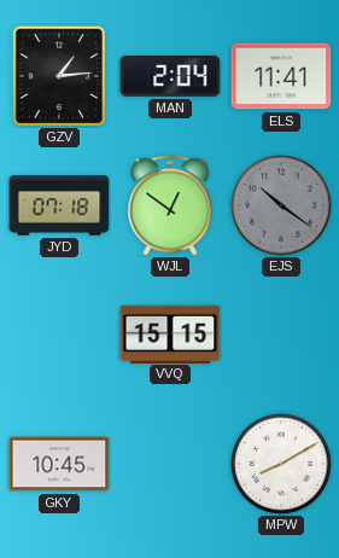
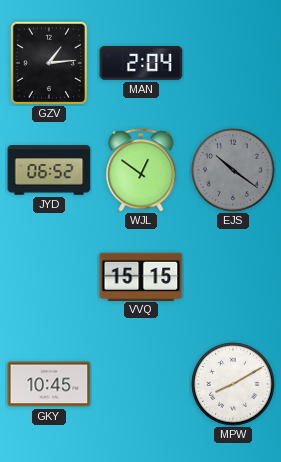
ELS: 11:41 -> none
JYD: 07:18 -> 06:52
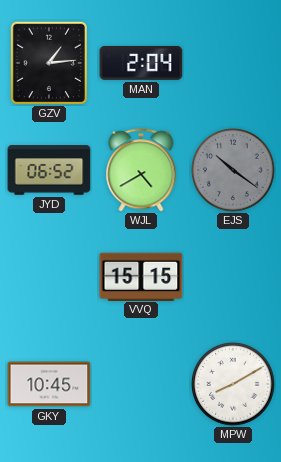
WJL: 12:51 -> 4:40
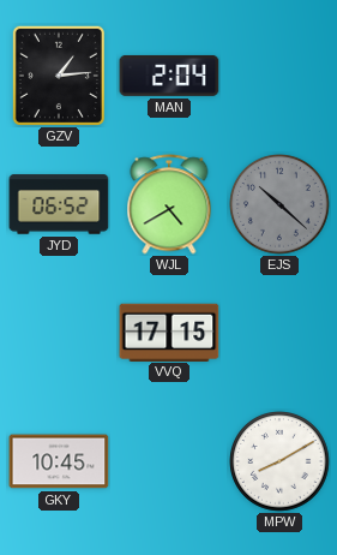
EJS: 10:21 -> 10:22
VVQ: 15:15 -> 17:15
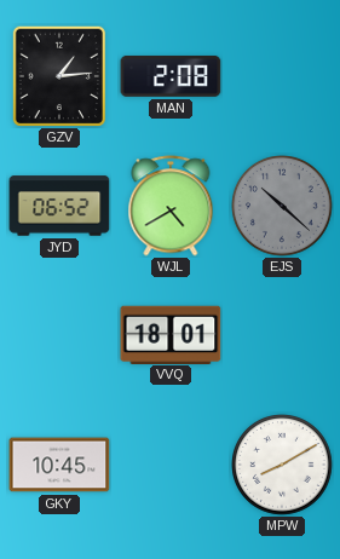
MAN: 2:04 -> 2:08
VVQ: 17:15 -> 18:01
